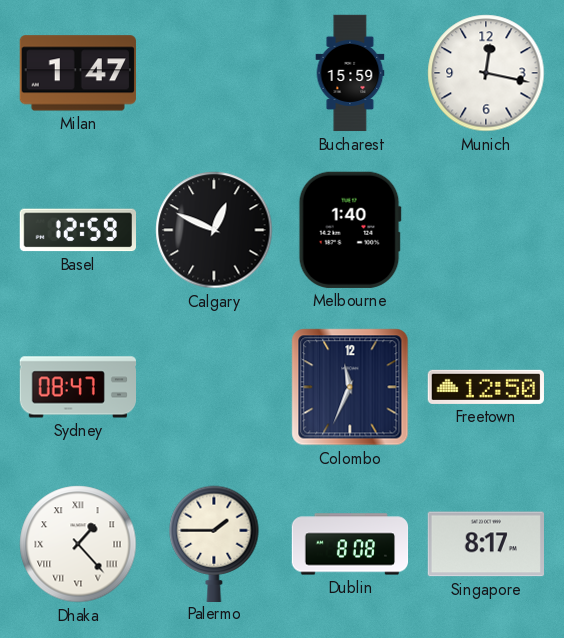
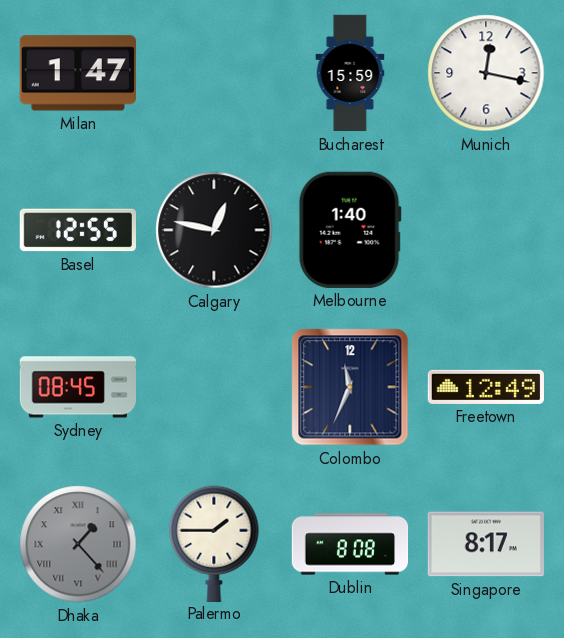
Basel: 12:59 -> 12:55
Calgary: 12:49 -> 12:47
Sydney: 08:47 -> 08:45
Freetown: 12:50 -> 12:49
Dhaka dial: white -> grey
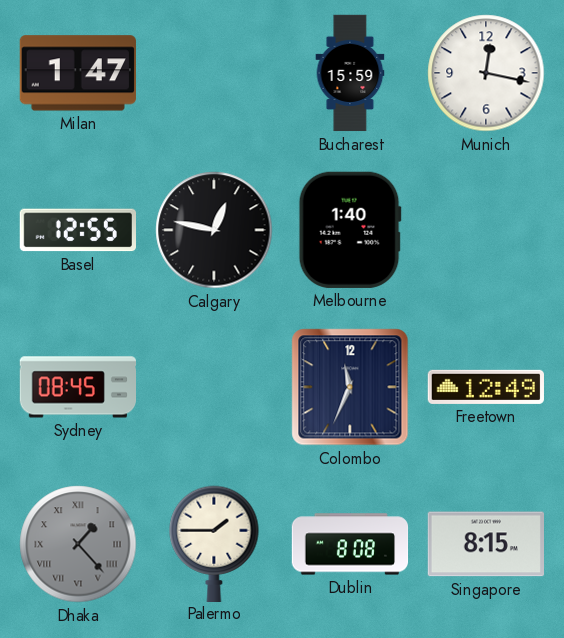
Singapore: 8:17 -> 8:15
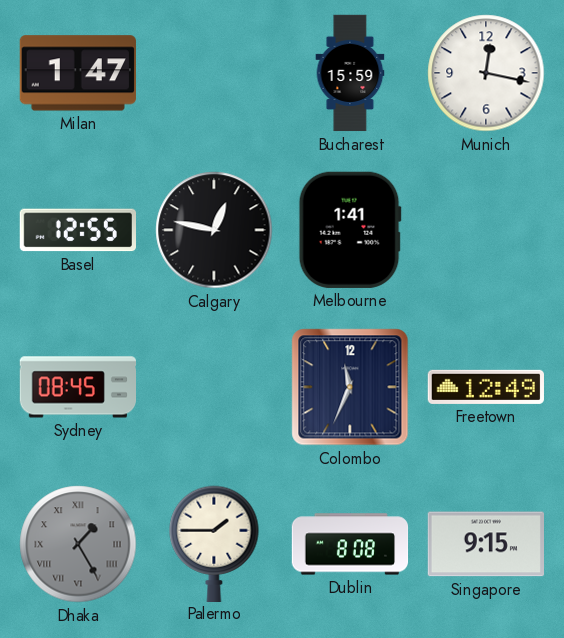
Melbourne: 1:40 -> 1:41
Dhaka: 1:23 -> 1:25
Singapore: 8:15 -> 9:15
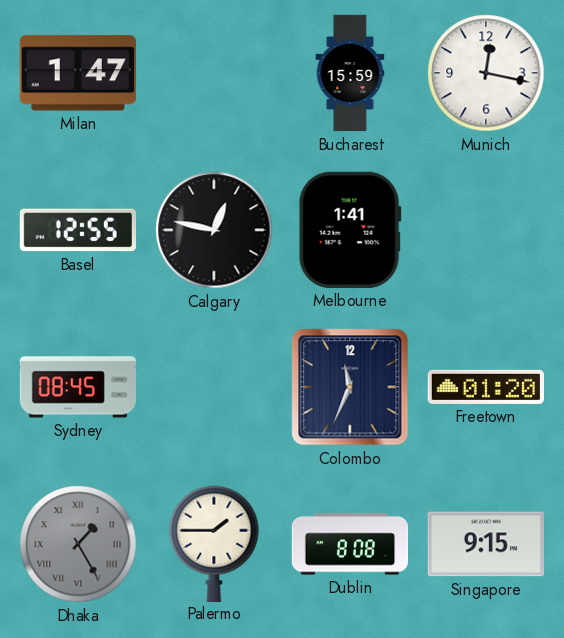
Freetown: 12:49 -> 01:20
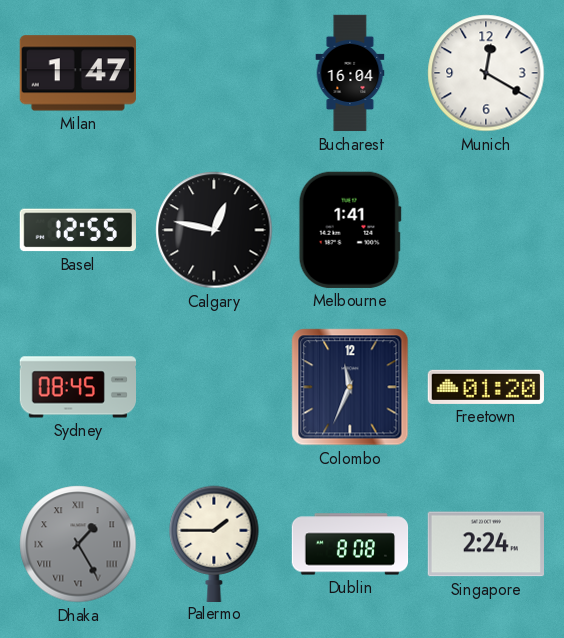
Bucharest: 15:59 -> 16:04
Munich: 12:17 -> 12:20
Singapore: 9:15 -> 2:24
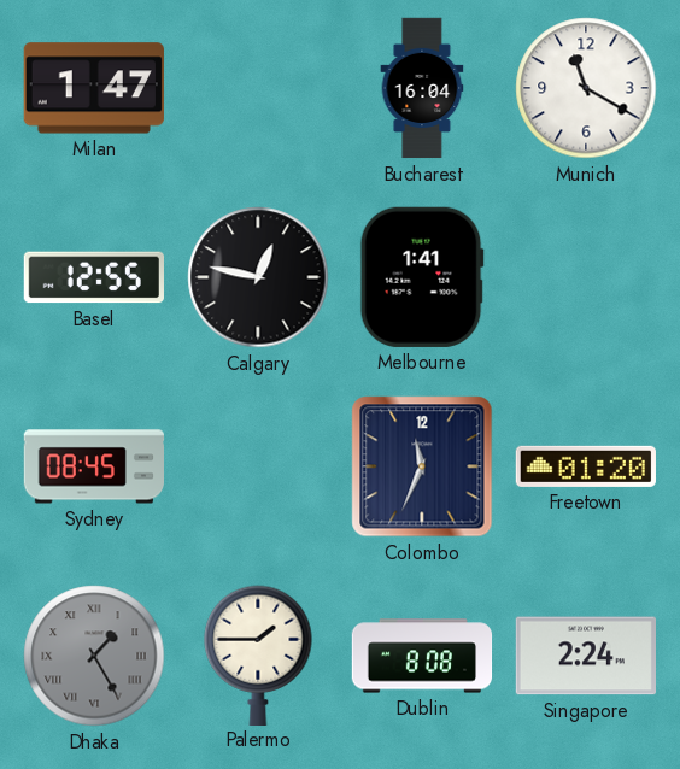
Munich: 12:20 -> 11:20
